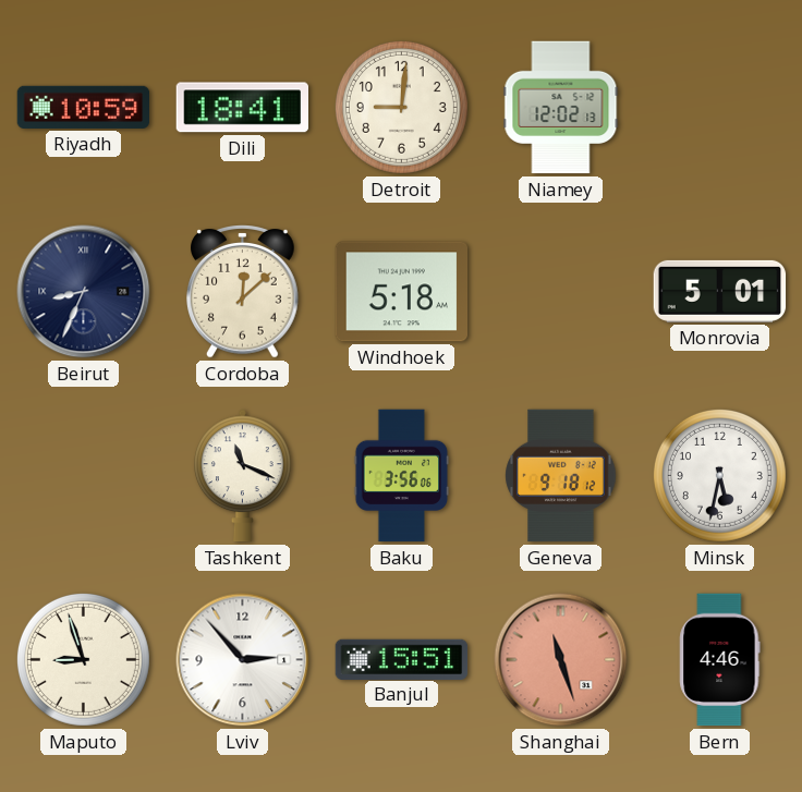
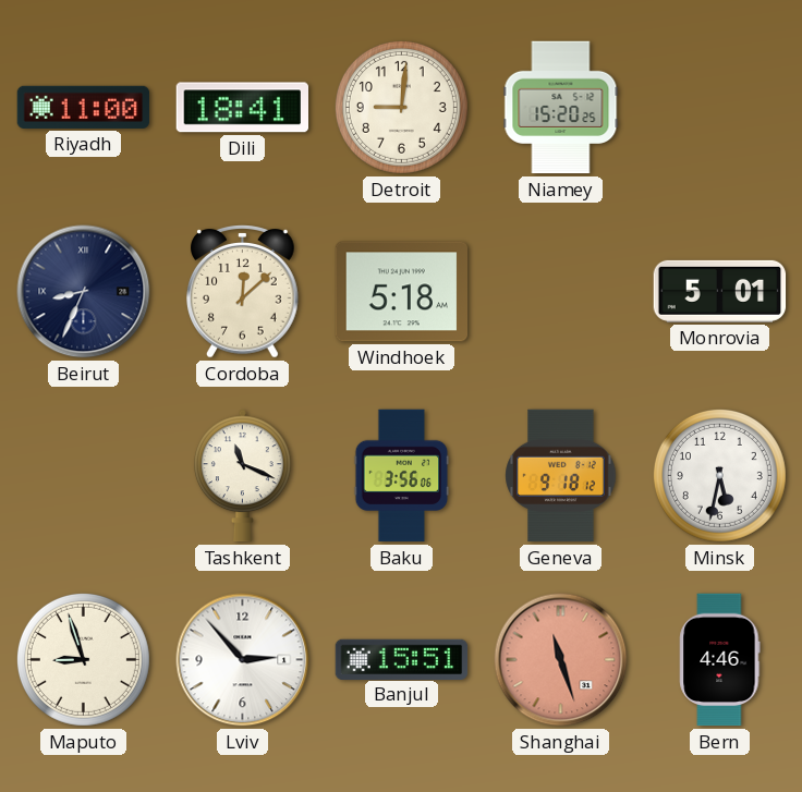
Riyadh: 10:59 -> 11:00
Niamey: 12:02 -> 15:20
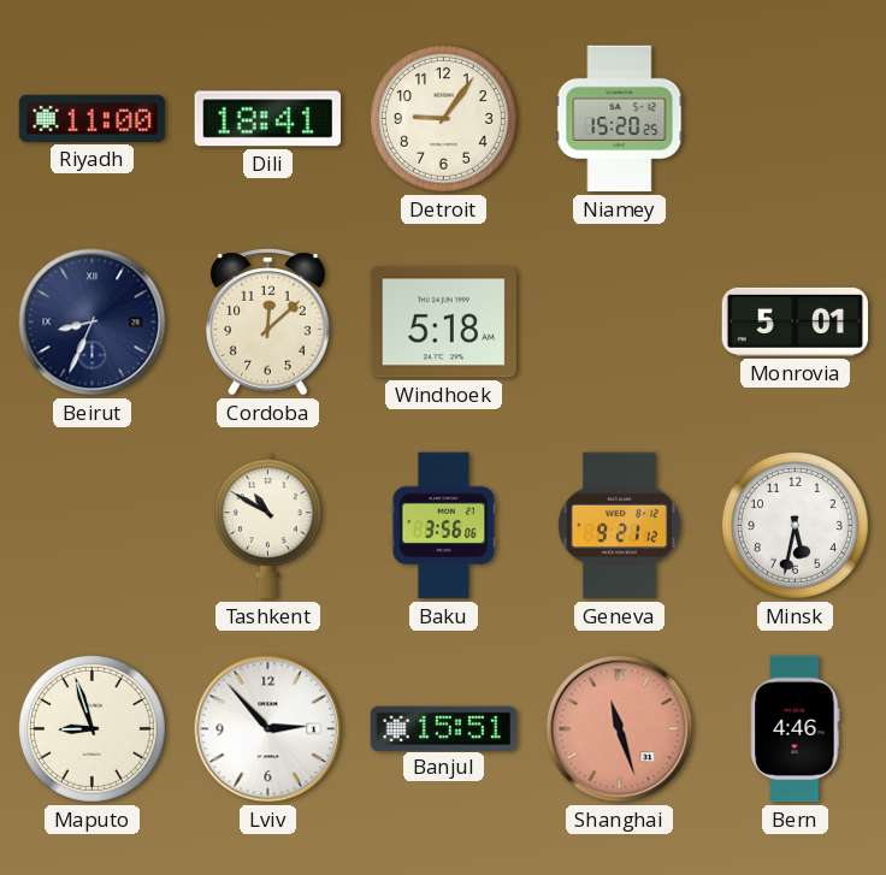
Detroit: 9:01 -> 9:06
Tashkent: 11:19 -> 10:50
Geneva: 9:18 -> 9:21
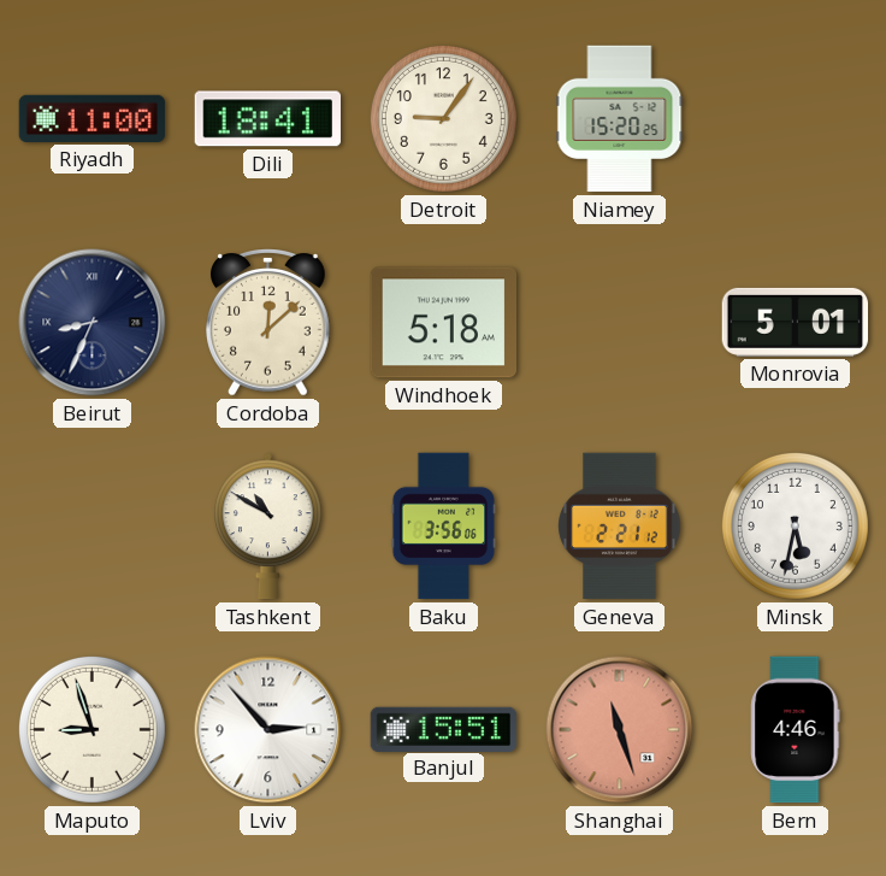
Geneva: 9:21 -> 2:21
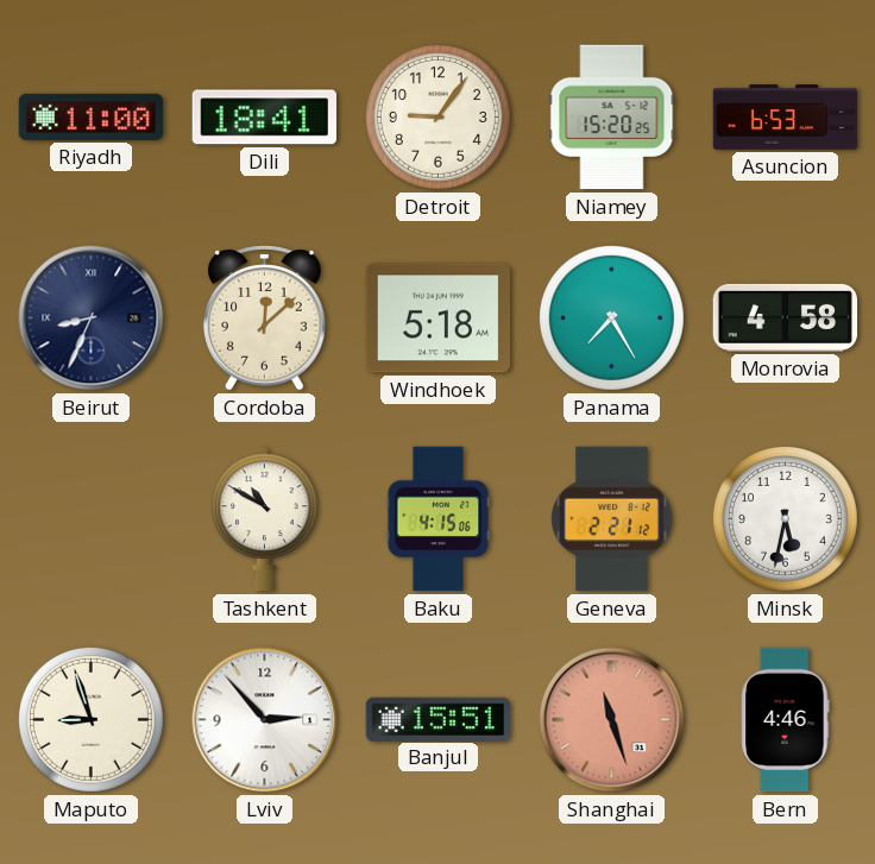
Asuncion: none -> 6:53
Panama: none -> 7:25
Monrovia: 5:01 -> 4:58
Baku: 3:56 -> 4:15
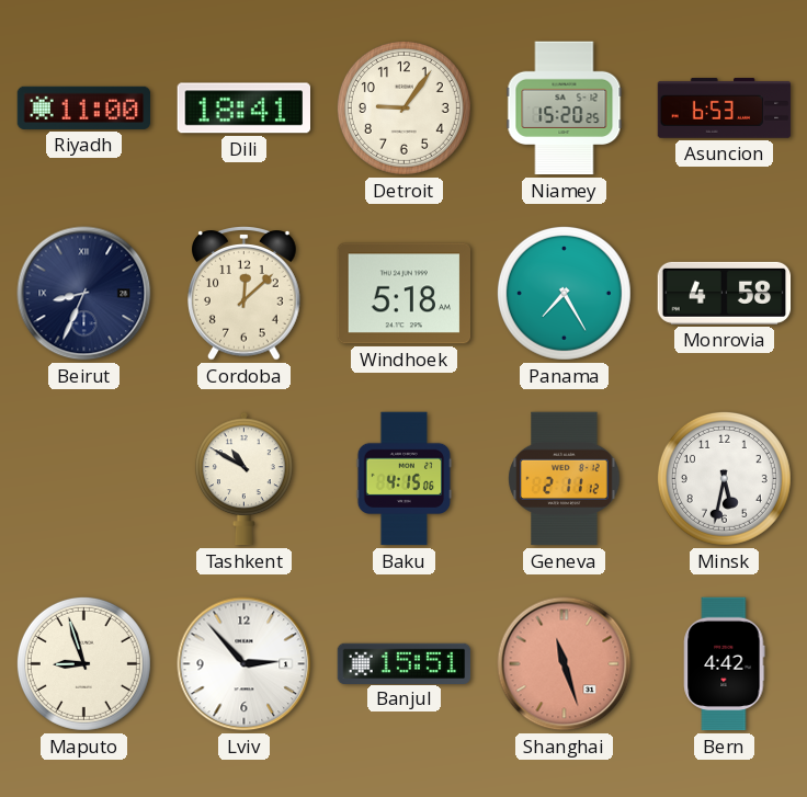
Geneva: 2:21 -> 2:11
Bern: 4:46 -> 4:42
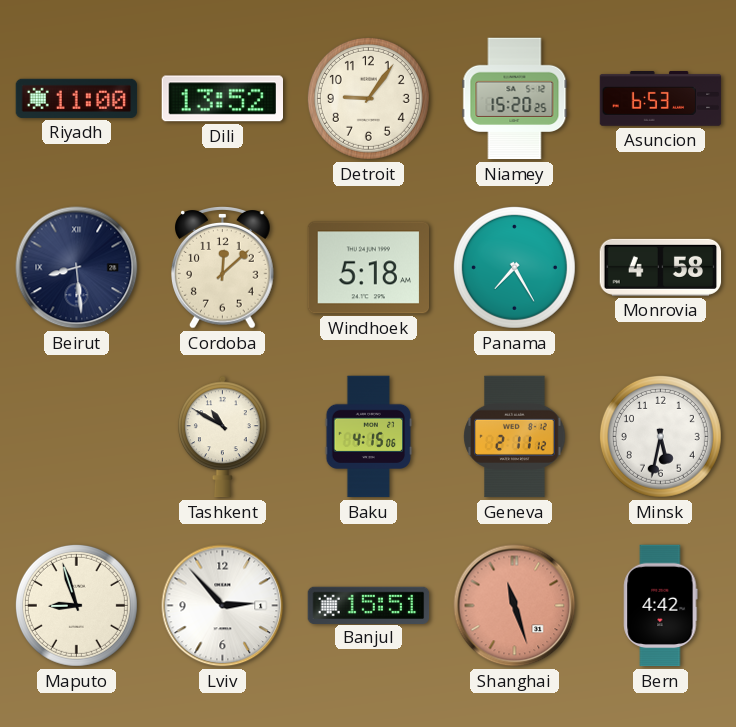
Dili: 18:41 -> 13:52
Beirut: 8:34 -> 8:29
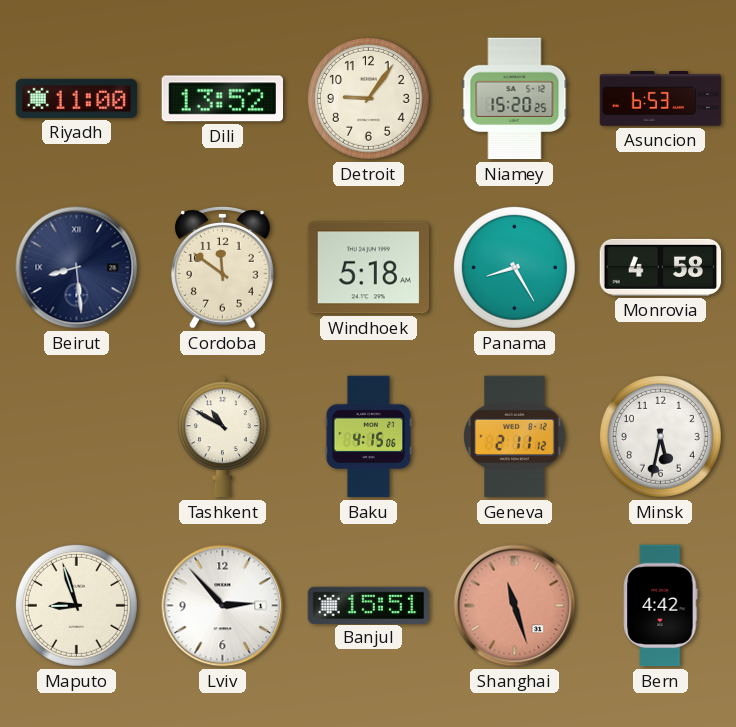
Cordoba: 12:08 -> 11:51
Panama: 7:25 -> 8:25
